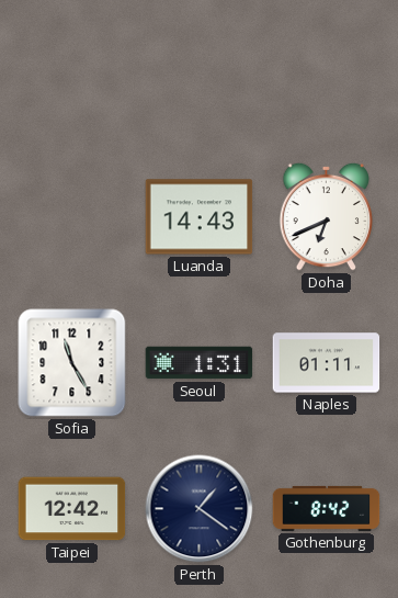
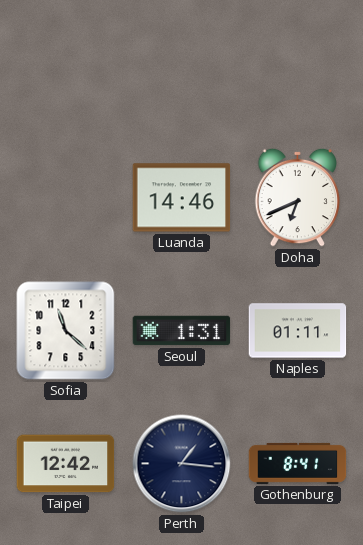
Luanda: 14:43 -> 14:46
Sofia: 11:25 -> 11:22
Perth: 1:21 -> 1:16
Gothenburg: 8:42 -> 8:41
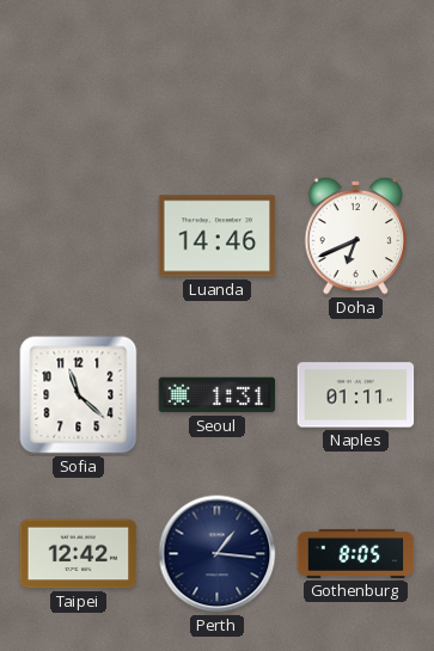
Gothenburg: 8:41 -> 8:05
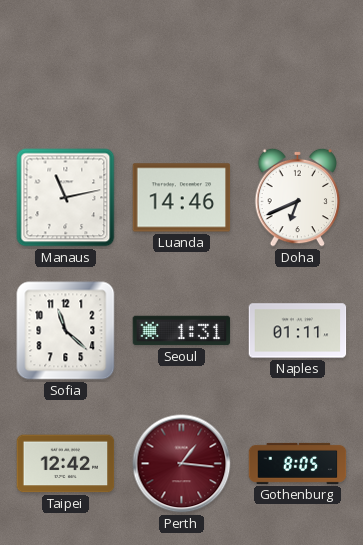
Manaus: none -> 11:13
Perth dial: navy -> burgundy
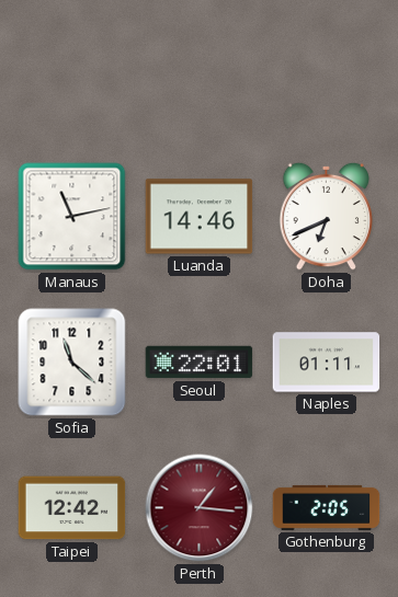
Seoul: 1:31 -> 22:01
Gothenburg: 8:05 -> 2:05
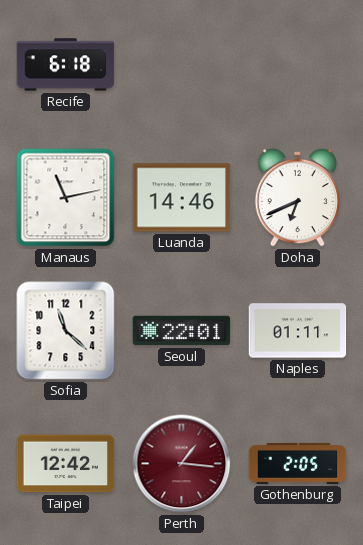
Recife: none -> 6:18
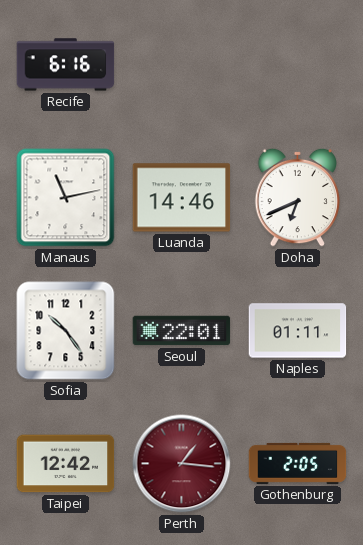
Recife: 6:18 -> 6:16
Sofia: 11:22 -> 10:24
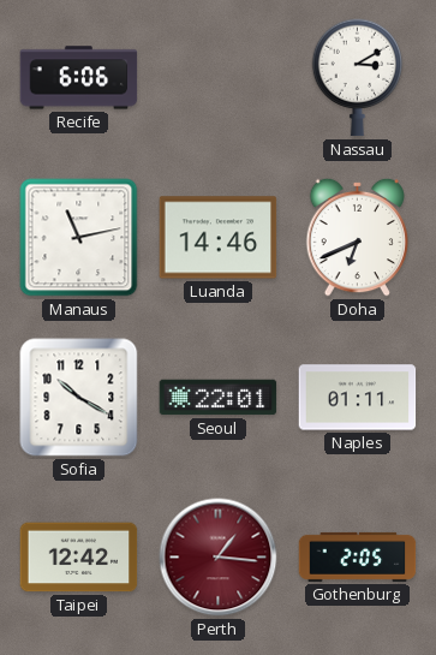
Recife: 6:16 -> 6:06
Nassau: none -> 3:10
Sofia: 10:24 -> 10:20
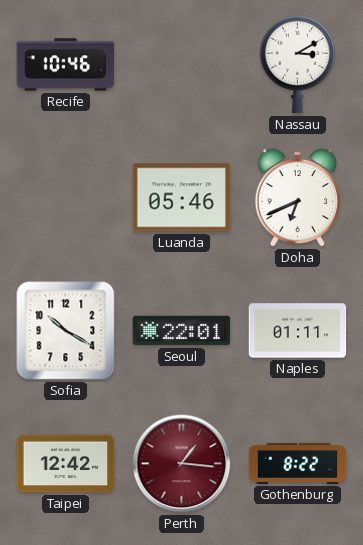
Recife: 6:06 -> 10:46
Manaus: 11:13 -> none
Luanda: 14:46 -> 05:46
Gothenburg: 2:05 -> 8:22
